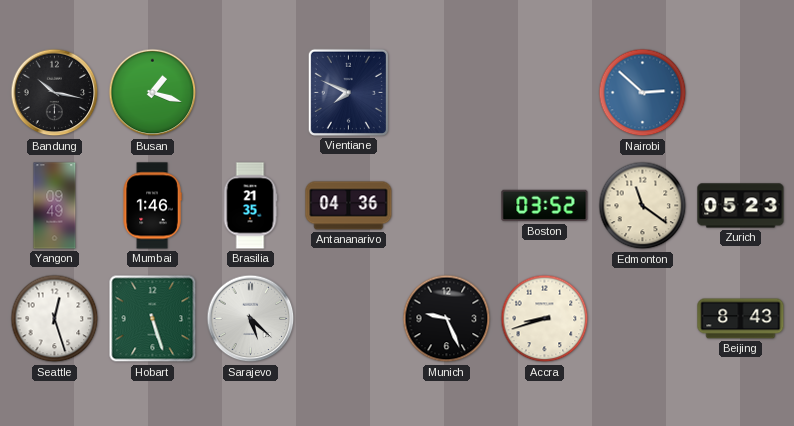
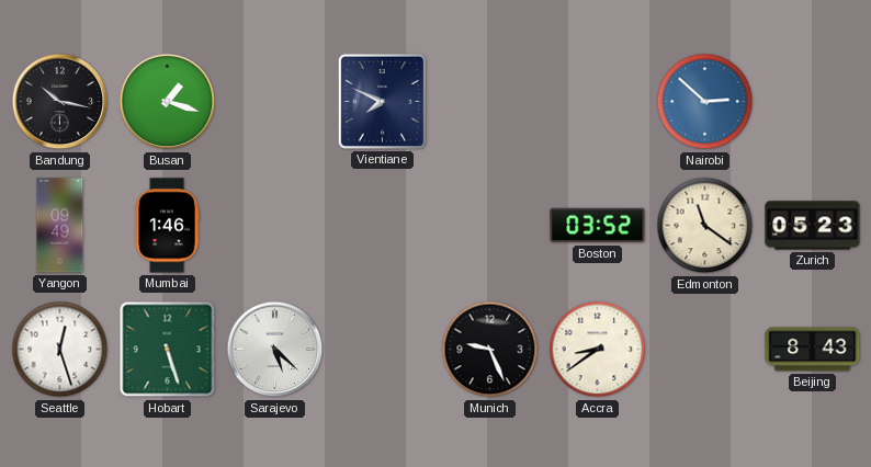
Brasilia: 21:35 -> none
Antananarivo: 04:36 -> none
Accra: 8:42 -> 8:39
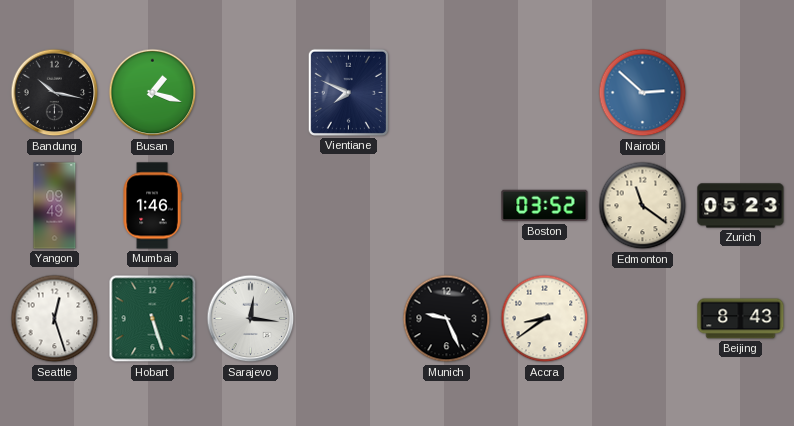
Sarajevo: 5:22 -> 12:16
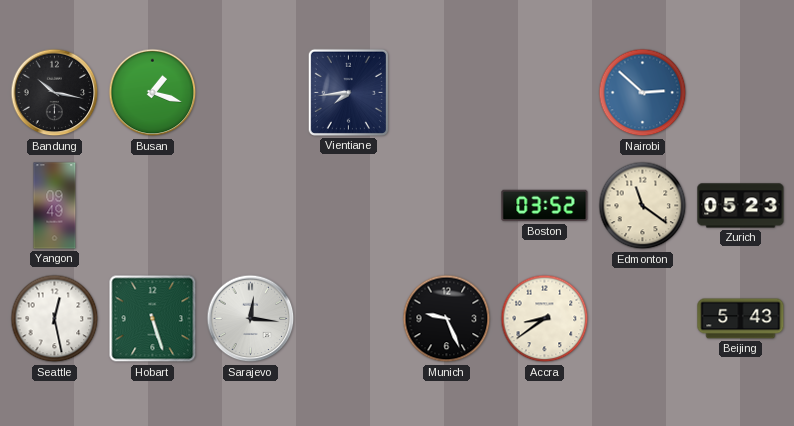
Vientiane: 7:49 -> 7:44
Mumbai: 1:46 -> none
Seattle: 12:27 -> 12:28
Beijing: 8:43 -> 5:43
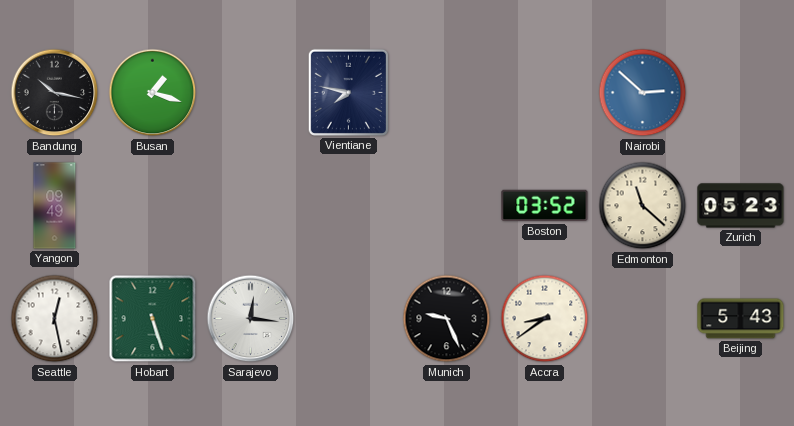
Vientiane: 7:44 -> 7:47
Edmonton: 11:21 -> 11:22
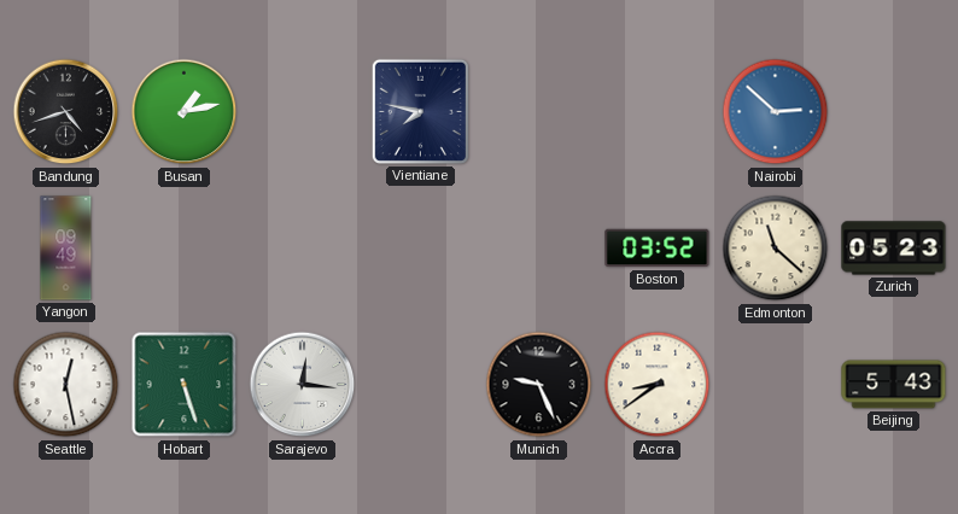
Bandung: 10:17 -> 4:42
Busan: 1:18 -> 1:13
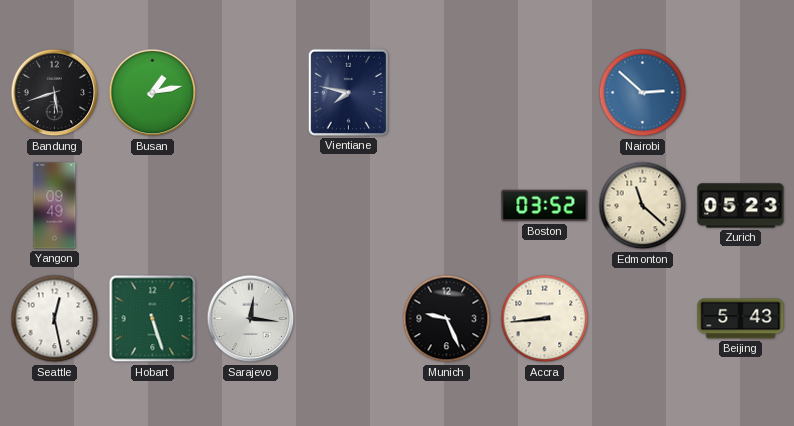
Bandung: 4:42 -> 5:42
Accra: 8:39 -> 8:44
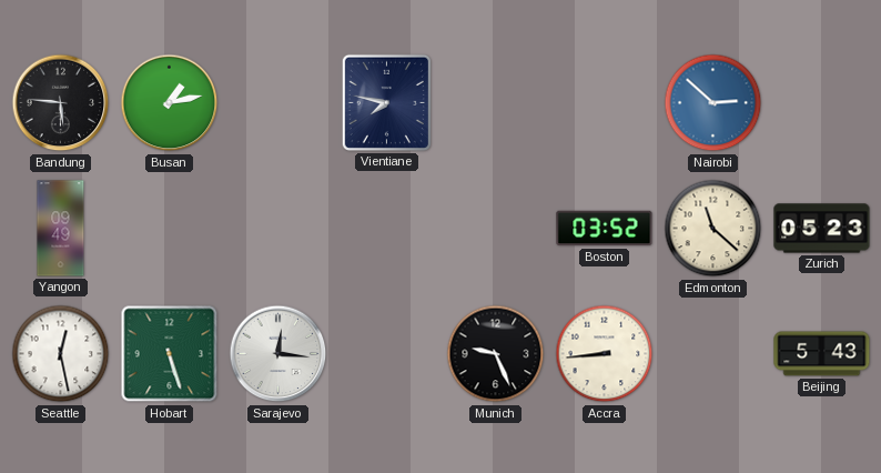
Bandung: 5:42 -> 5:46
